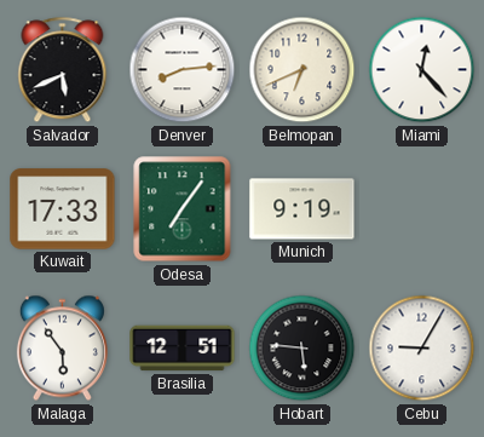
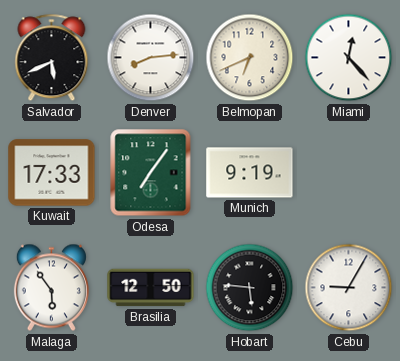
Brasilia: 12:51 -> 12:50
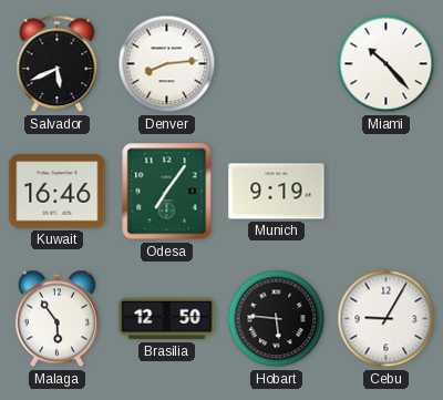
Belmopan: 6:41 -> none
Miami: 12:23 -> 10:23
Kuwait: 17:33 -> 16:46
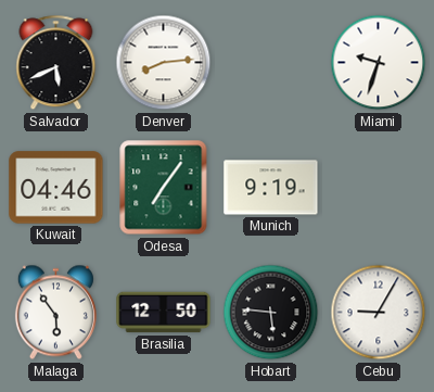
Miami: 10:23 -> 9:33
Kuwait: 16:46 -> 04:46
